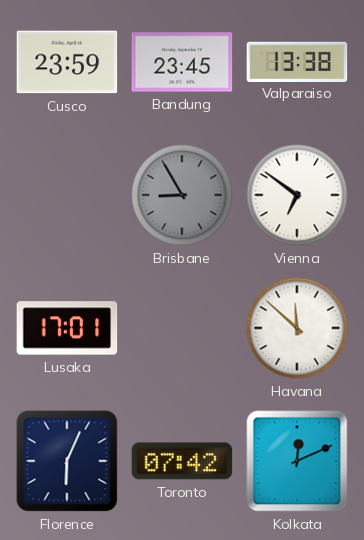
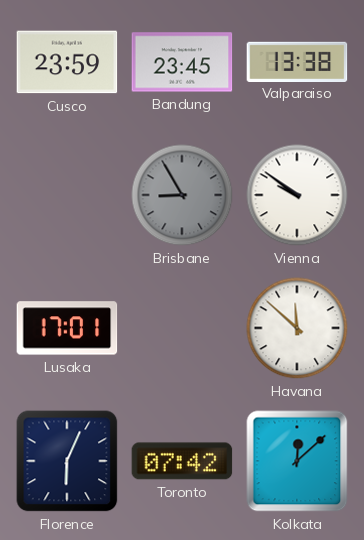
Vienna: 6:51 -> 9:51
Kolkata: 12:11 -> 12:08
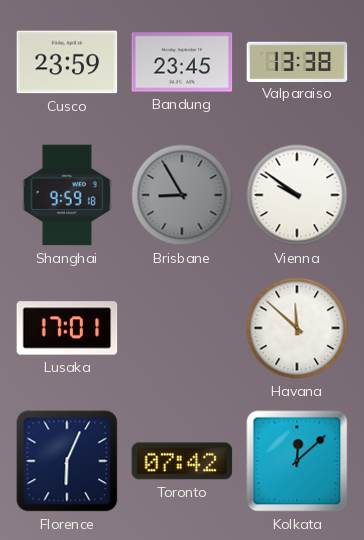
Shanghai: none -> 9:59
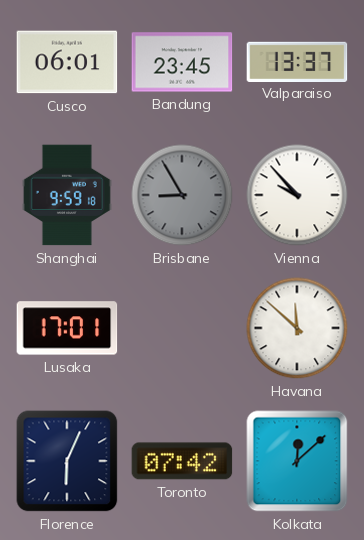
Cusco: 23:59 -> 06:01
Valparaiso: 13:38 -> 13:37
Vienna: 9:51 -> 9:53
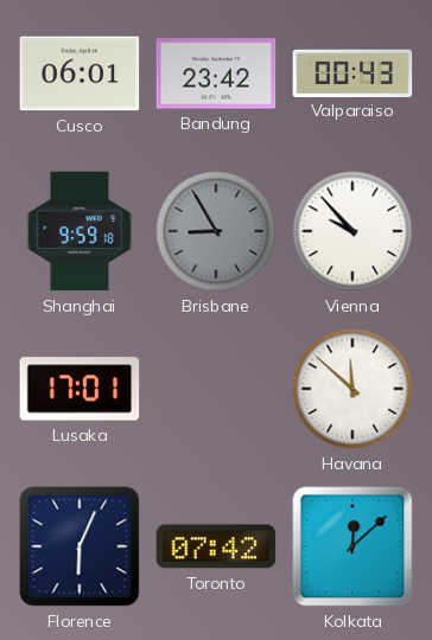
Bandung: 23:45 -> 23:42
Valparaiso: 13:37 -> 00:43
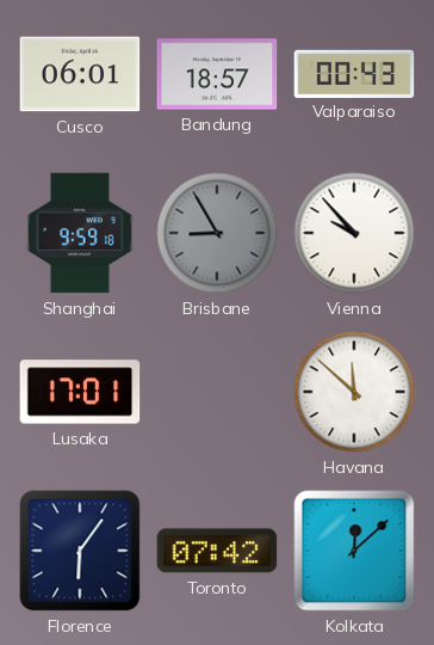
Bandung: 23:42 -> 18:57
Florence: 6:04 -> 6:06
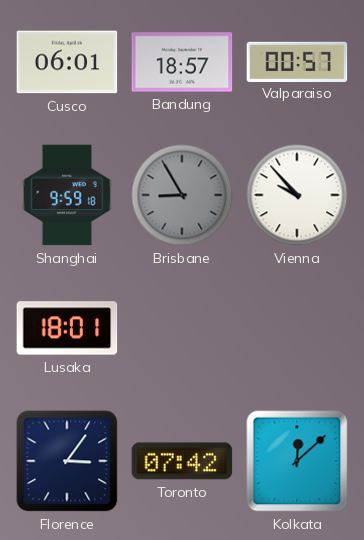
Valparaiso: 00:43 -> 00:57
Lusaka: 17:01 -> 18:01
Havana: 11:52 -> none
Florence: 6:06 -> 3:06
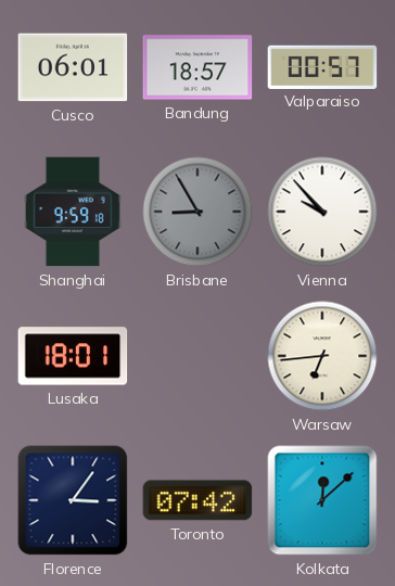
Warsaw: none -> 6:44
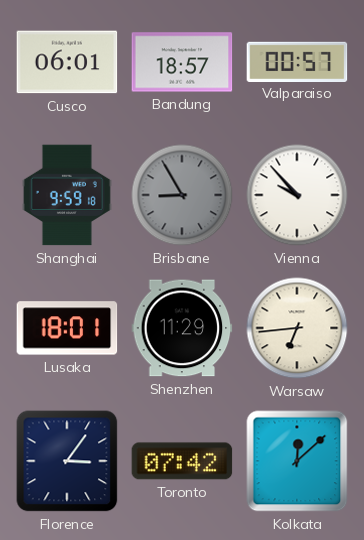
Shenzhen: none -> 11:29
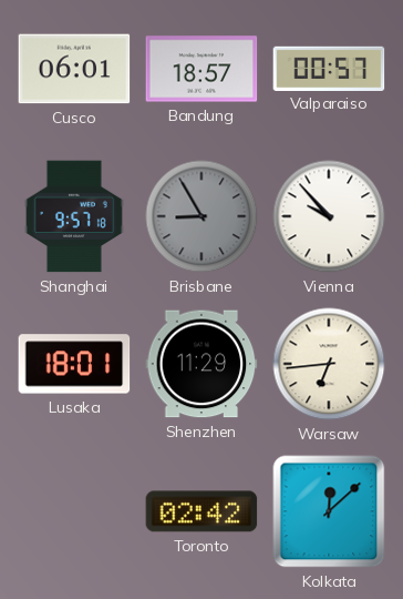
Shanghai: 9:59 -> 9:57
Florence: 3:06 -> none
Toronto: 07:42 -> 02:42
